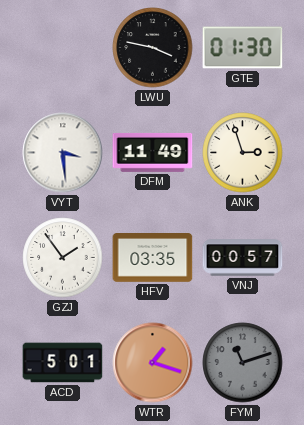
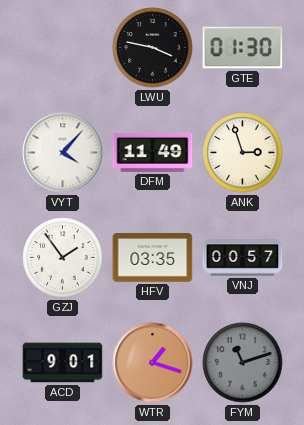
VYT: 3:29 -> 4:07
ACD: 5:01 -> 9:01
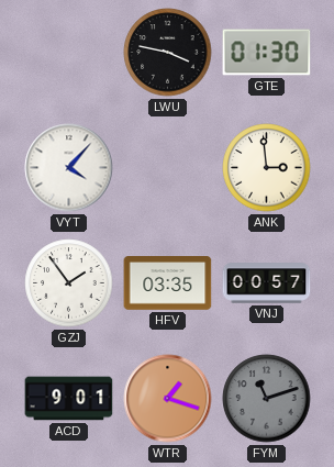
DFM: 11:49 -> none
ANK: 2:57 -> 2:59
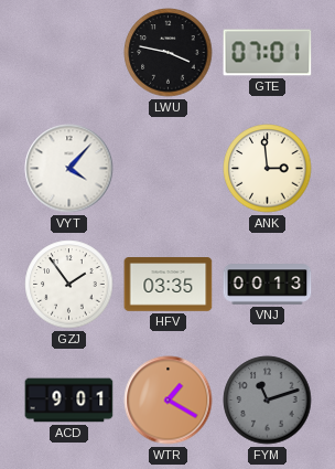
GTE: 01:30 -> 07:01
VNJ: 00:57 -> 00:13
WTR: 1:18 -> 1:20
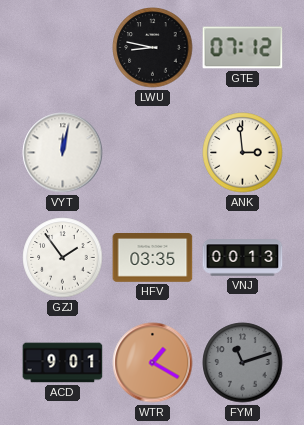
LWU: 3:47 -> 8:47
GTE: 07:01 -> 07:12
VYT: 4:07 -> 12:02
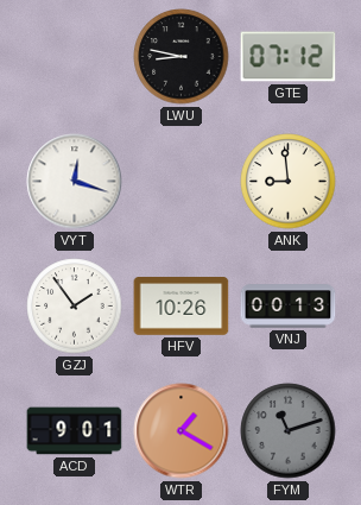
VYT: 12:02 -> 12:18
ANK: 2:59 -> 8:59
HFV: 03:35 -> 10:26
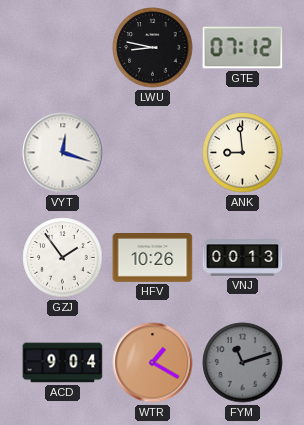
ACD: 9:01 -> 9:04
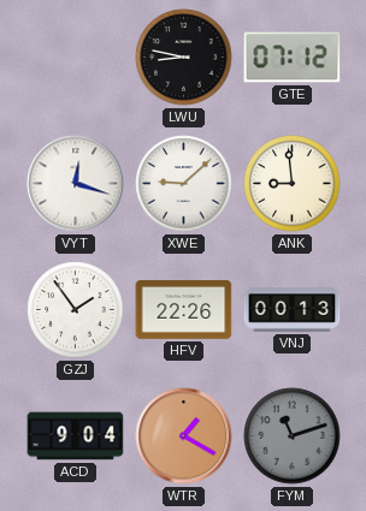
XWE: none -> 9:08
HFV: 10:26 -> 22:26
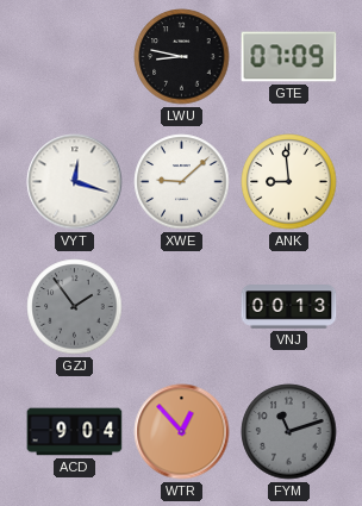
GTE: 07:12 -> 07:09
GZJ dial: white -> grey
HFV: 22:26 -> none
WTR: 1:20 -> 12:53
